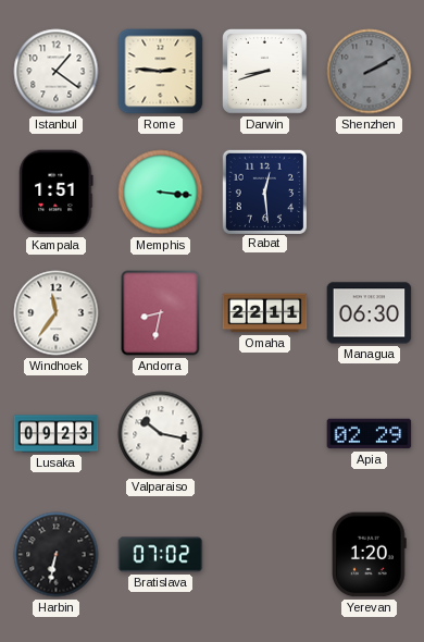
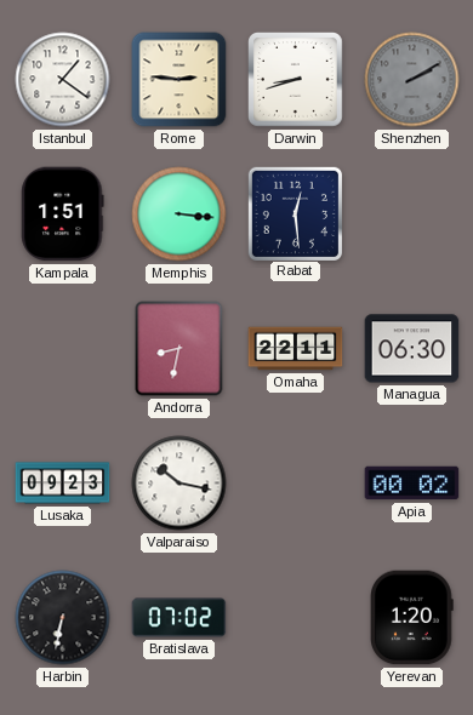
Windhoek: 11:36 -> none
Apia: 02:29 -> 00:02
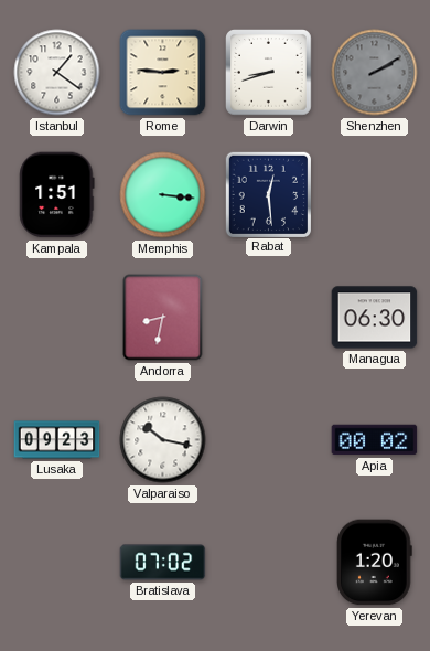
Omaha: 22:11 -> none
Harbin: 6:32 -> none
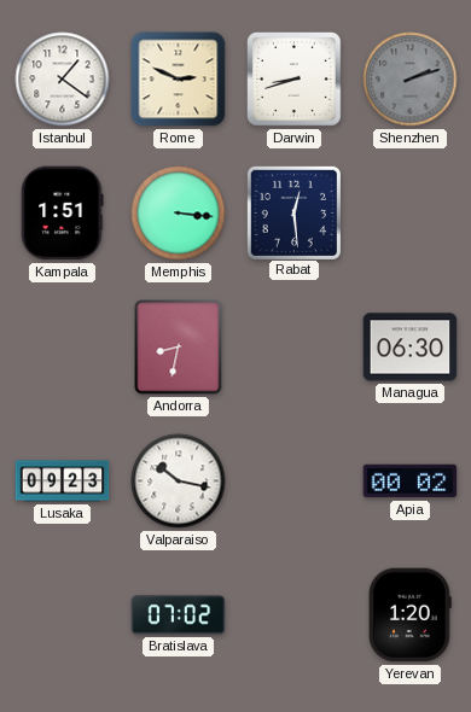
Rome: 2:46 -> 2:49
Shenzhen: 2:10 -> 2:12
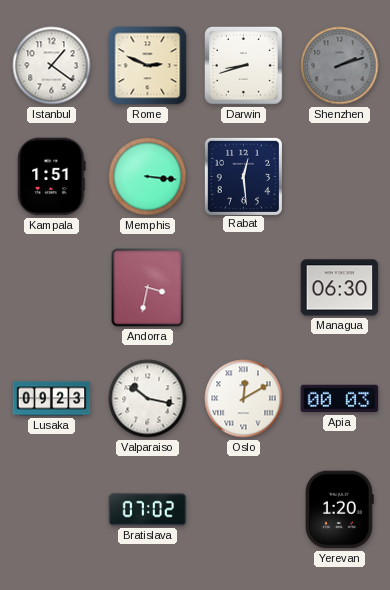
Andorra: 8:32 -> 3:32
Oslo: none -> 12:10
Apia: 00:02 -> 00:03
